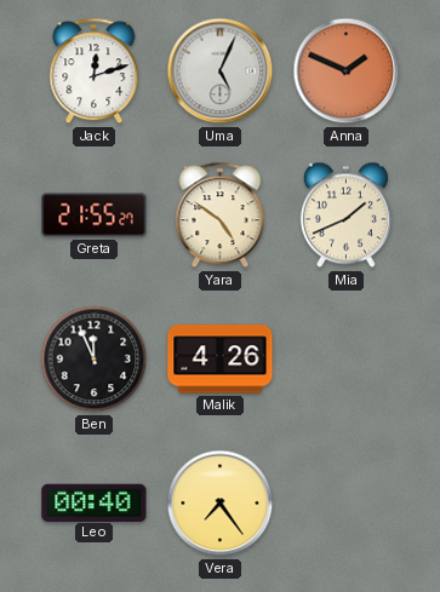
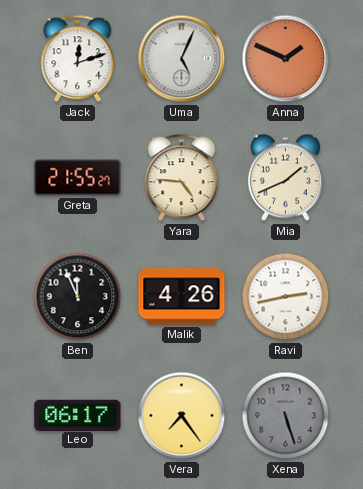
Yara: 4:51 -> 4:46
Ravi: none -> 2:43
Leo: 00:40 -> 06:17
Xena: none -> 5:27
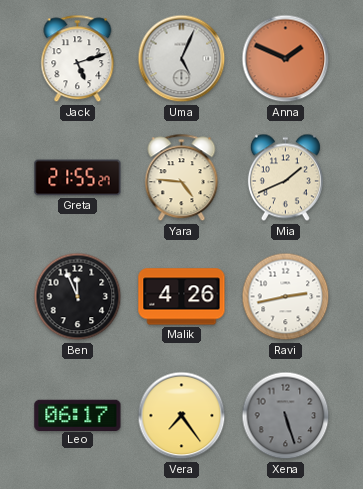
Jack: 12:12 -> 5:12
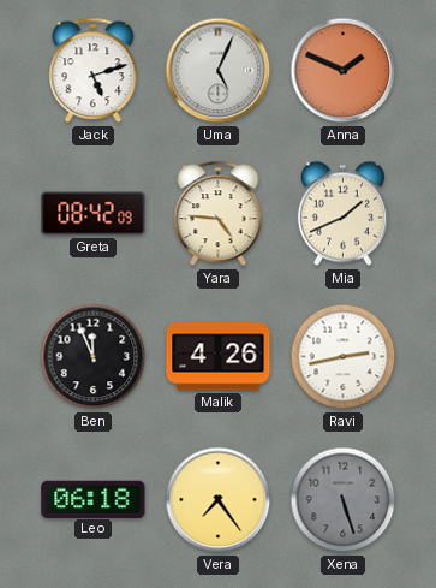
Greta: 21:55 -> 08:42
Leo: 06:17 -> 06:18
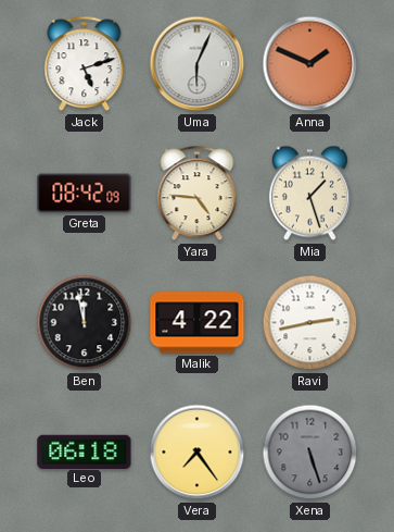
Uma: 5:04 -> 6:04
Mia: 1:41 -> 1:27
Ben: 11:56 -> 11:58
Malik: 4:26 -> 4:22
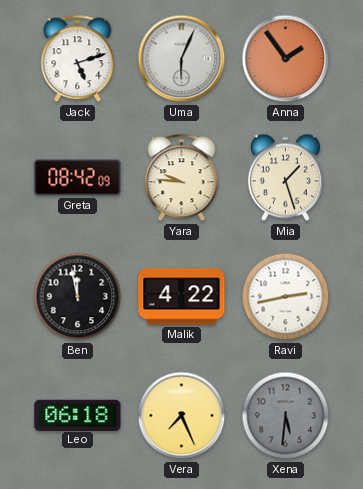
Anna: 1:49 -> 1:54
Yara: 4:46 -> 9:46
Vera: 7:24 -> 7:26
Xena: 5:27 -> 5:31
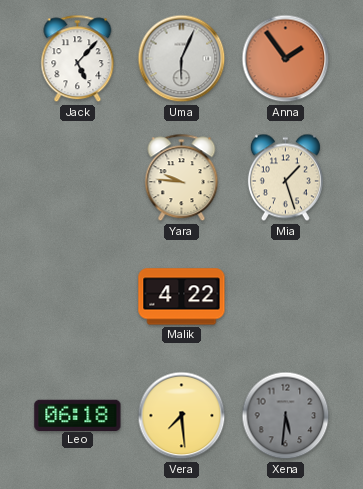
Jack: 5:12 -> 5:07
Greta: 08:42 -> none
Ben: 11:58 -> none
Ravi: 2:43 -> none
Vera: 7:26 -> 7:29
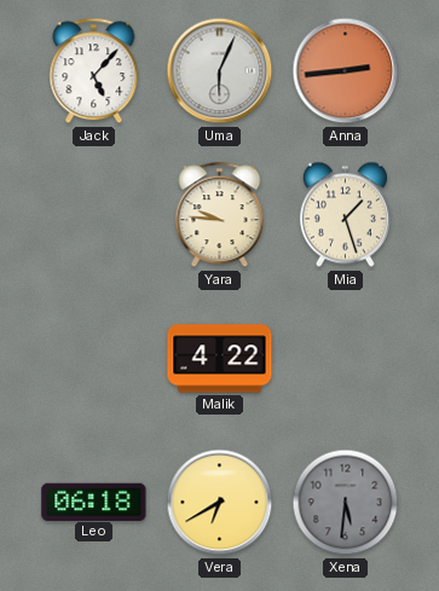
Anna: 1:54 -> 2:44
Vera: 7:29 -> 6:40
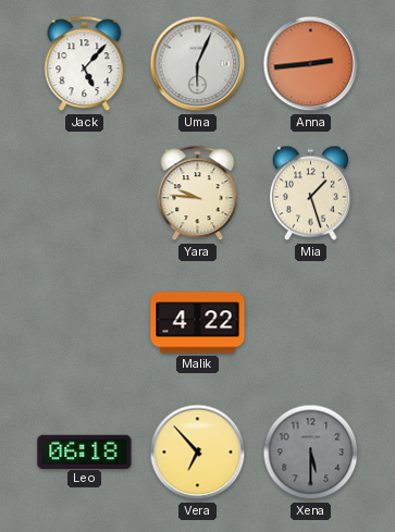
Vera: 6:40 -> 6:53
Xena: 5:31 -> 5:30
